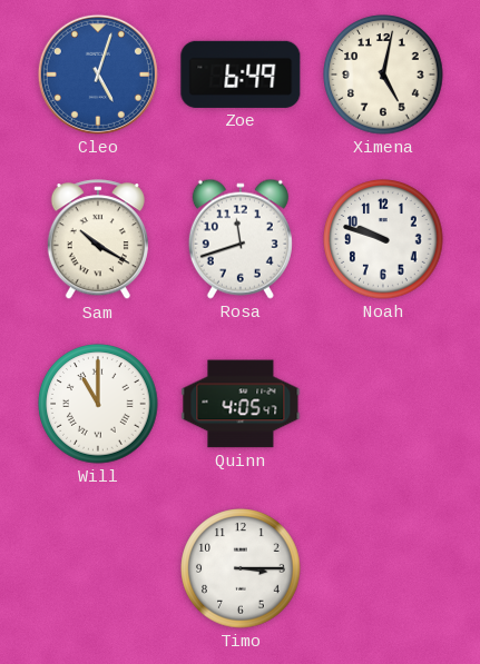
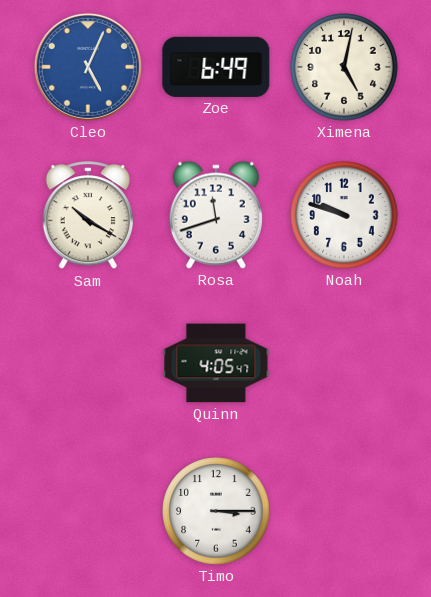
Cleo: 5:03 -> 5:04
Will: 11:00 -> none
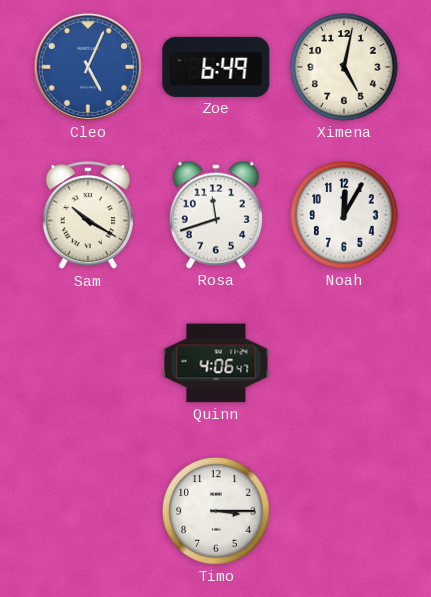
Noah: 9:48 -> 12:05
Quinn: 4:05 -> 4:06
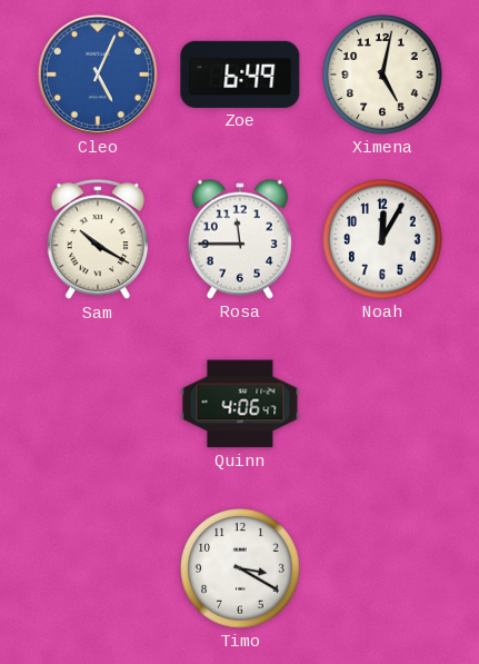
Rosa: 11:42 -> 11:45
Timo: 3:15 -> 3:20
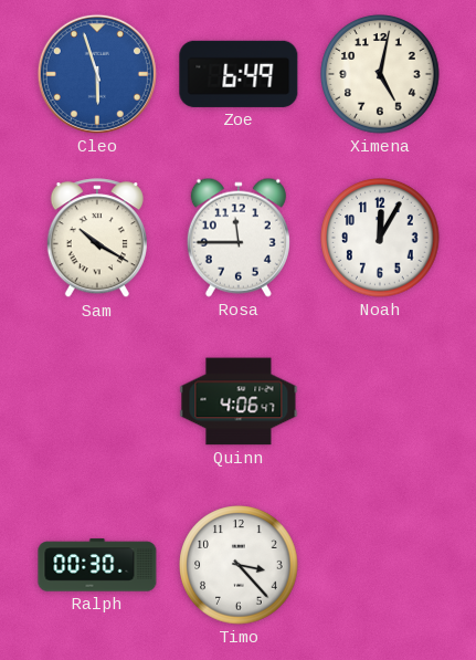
Cleo: 5:04 -> 5:57
Ralph: none -> 00:30
Timo: 3:20 -> 3:23
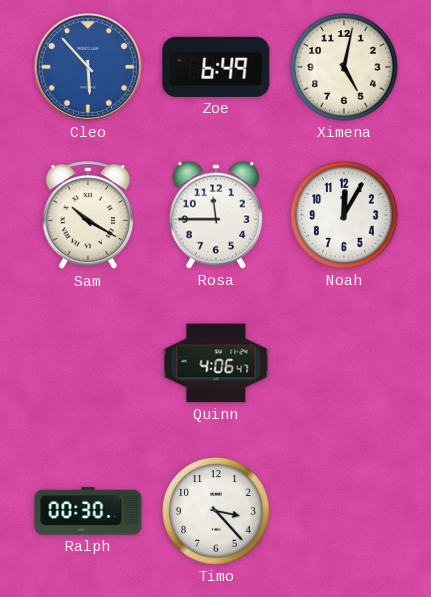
Cleo: 5:57 -> 5:53
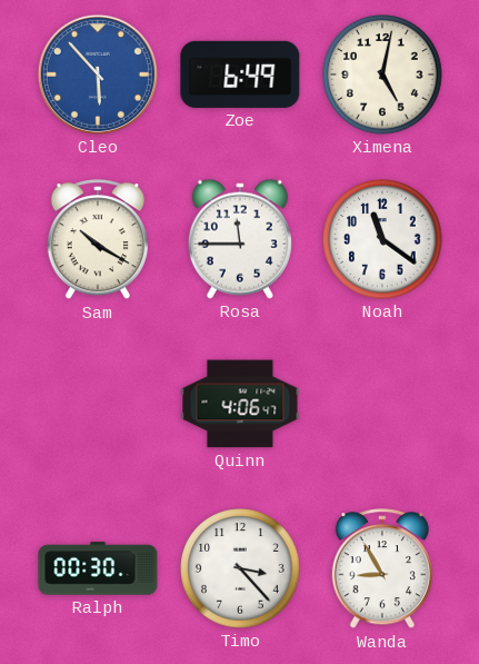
Noah: 12:05 -> 11:21
Wanda: none -> 8:55
